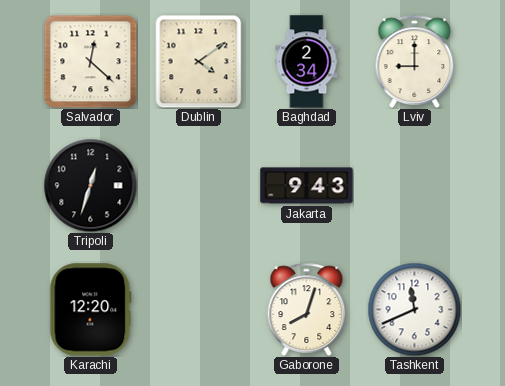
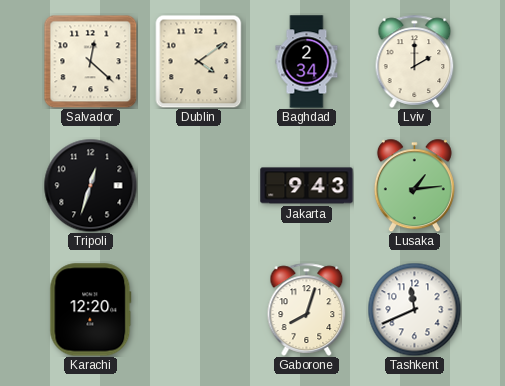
Lviv: 9:00 -> 2:00
Lusaka: none -> 1:14
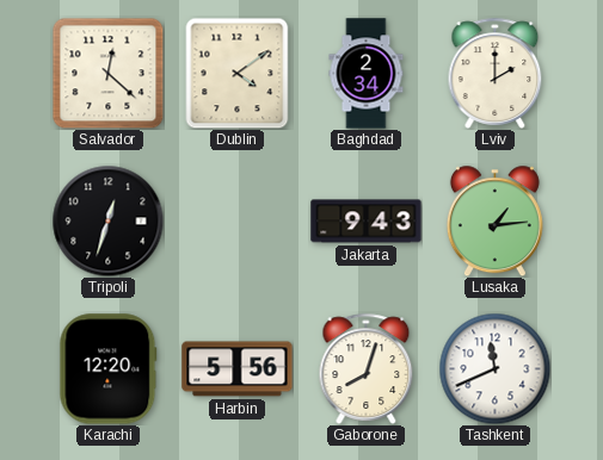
Harbin: none -> 5:56
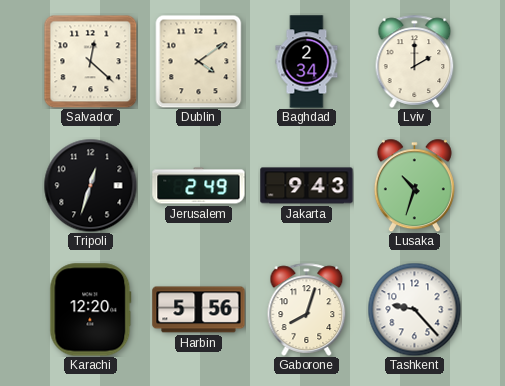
Jerusalem: none -> 2:49
Lusaka: 1:14 -> 10:33
Tashkent: 11:41 -> 9:23
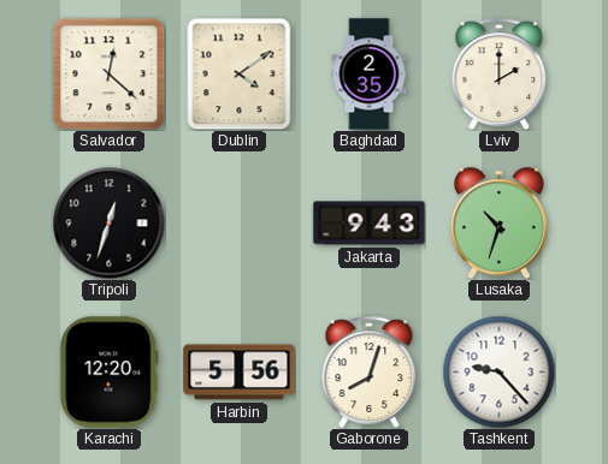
Baghdad: 2:34 -> 2:35
Jerusalem: 2:49 -> none
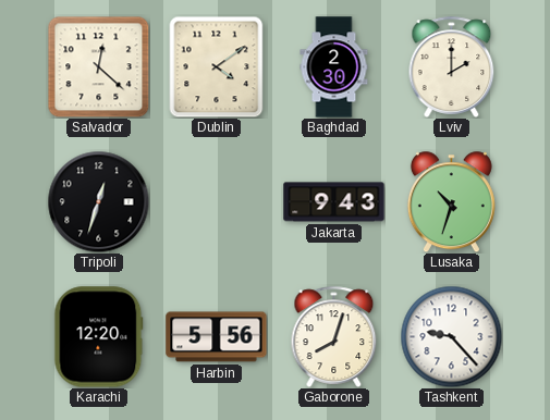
Baghdad: 2:35 -> 2:30
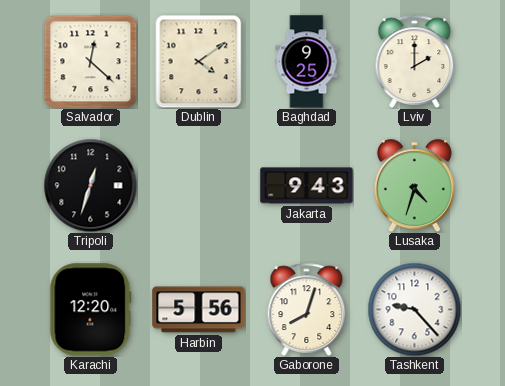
Baghdad: 2:30 -> 9:25
Lusaka: 10:33 -> 4:33
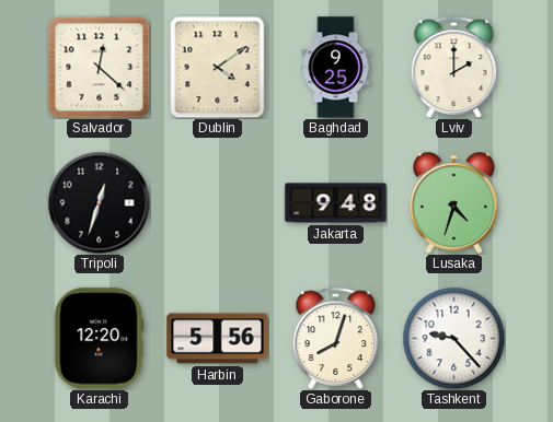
Jakarta: 9:43 -> 9:48
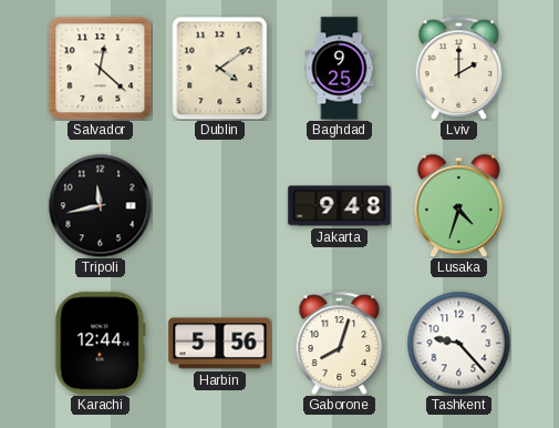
Tripoli: 12:33 -> 11:43
Karachi: 12:20 -> 12:44
